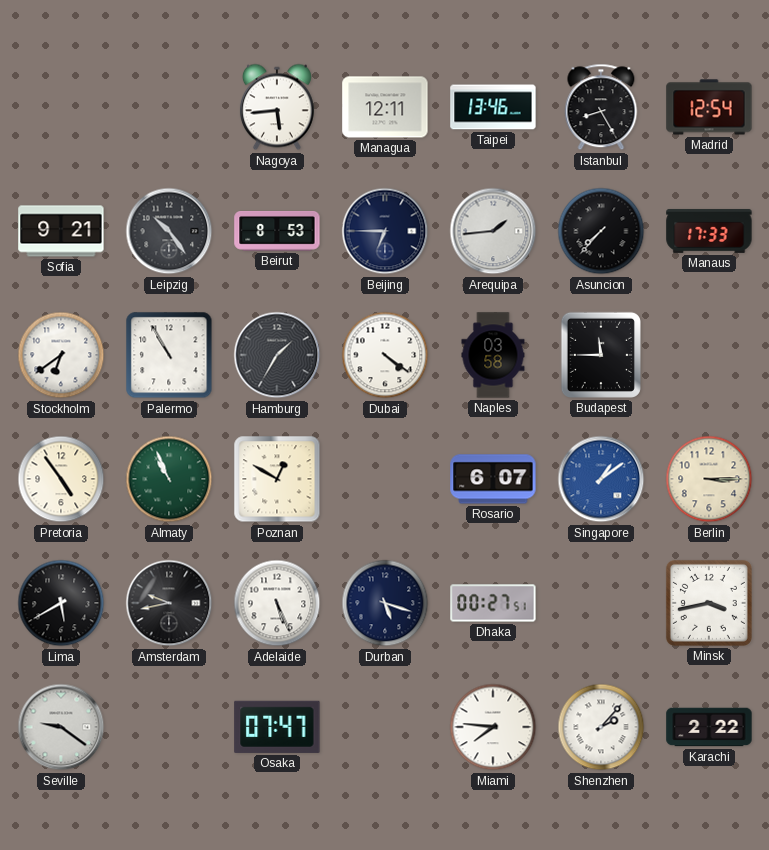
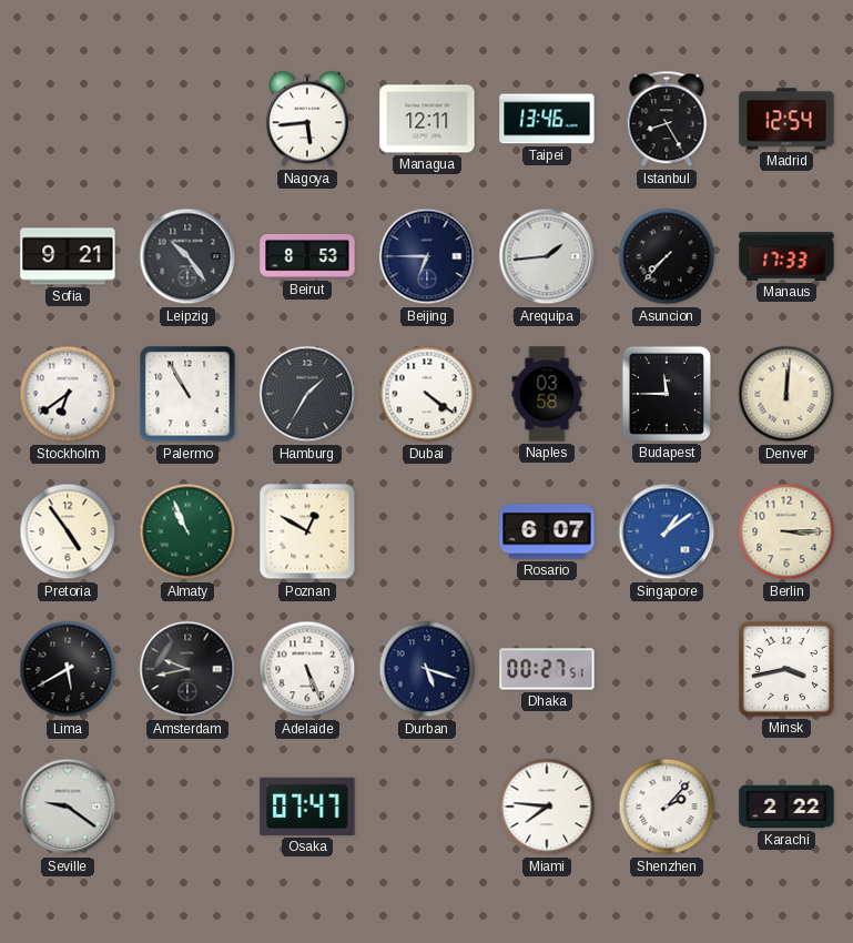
Denver: none -> 12:01
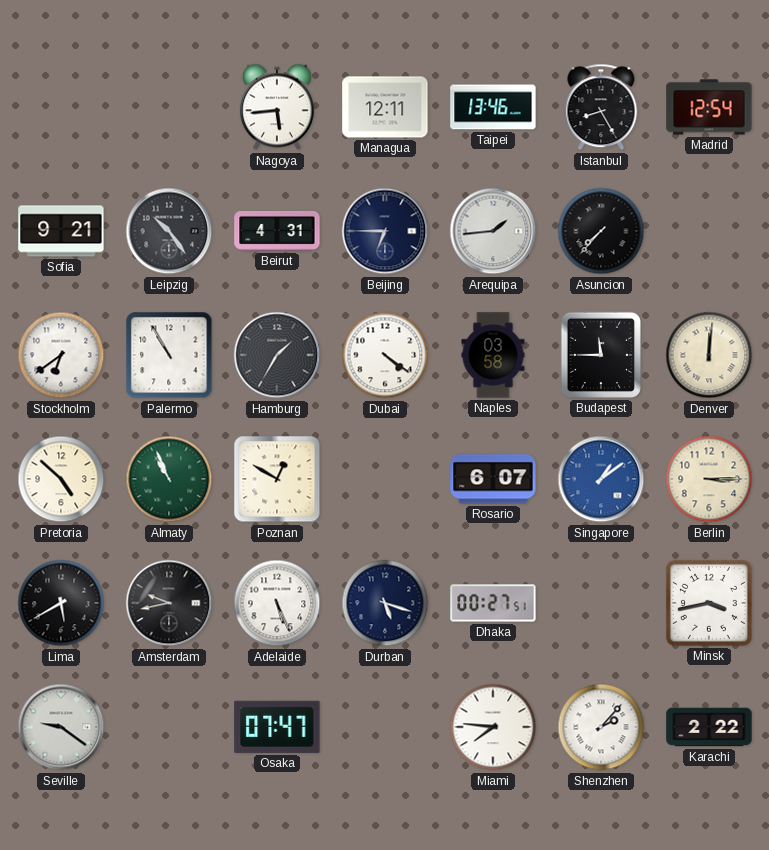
Beirut: 8:53 -> 4:31
Manaus: 17:33 -> none
Pretoria: 4:54 -> 4:52
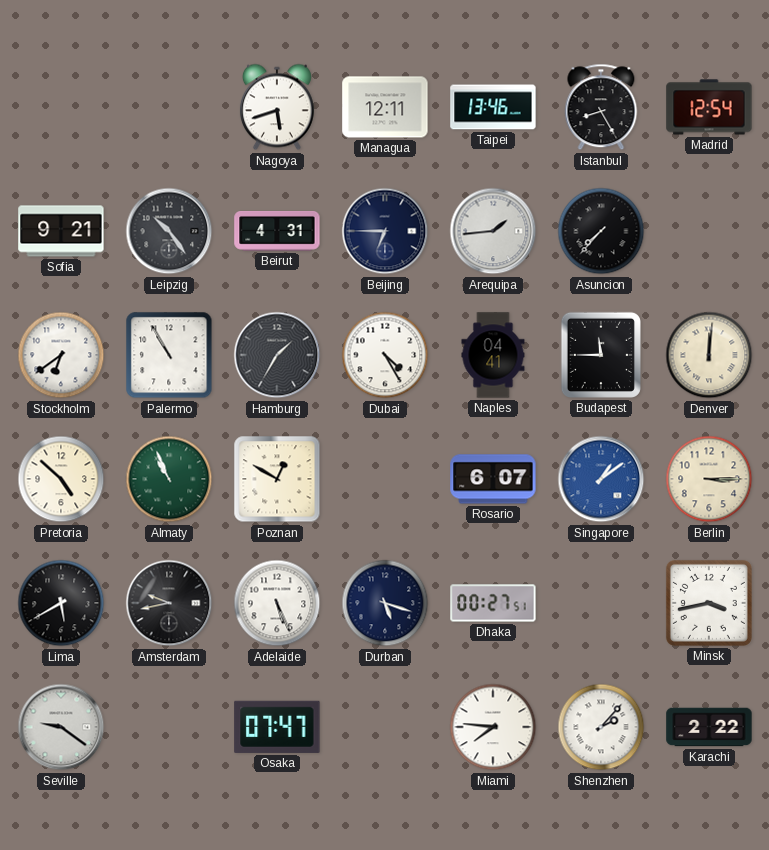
Nagoya: 5:44 -> 5:42
Dubai: 4:21 -> 4:25
Naples: 03:58 -> 04:41
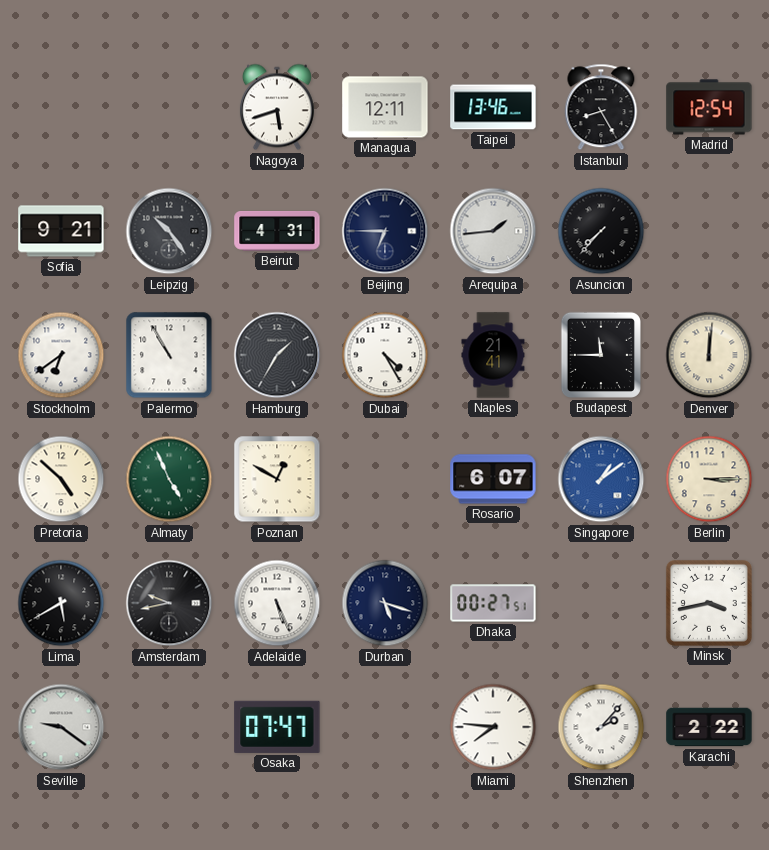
Naples: 04:41 -> 21:41
Almaty: 10:56 -> 4:56
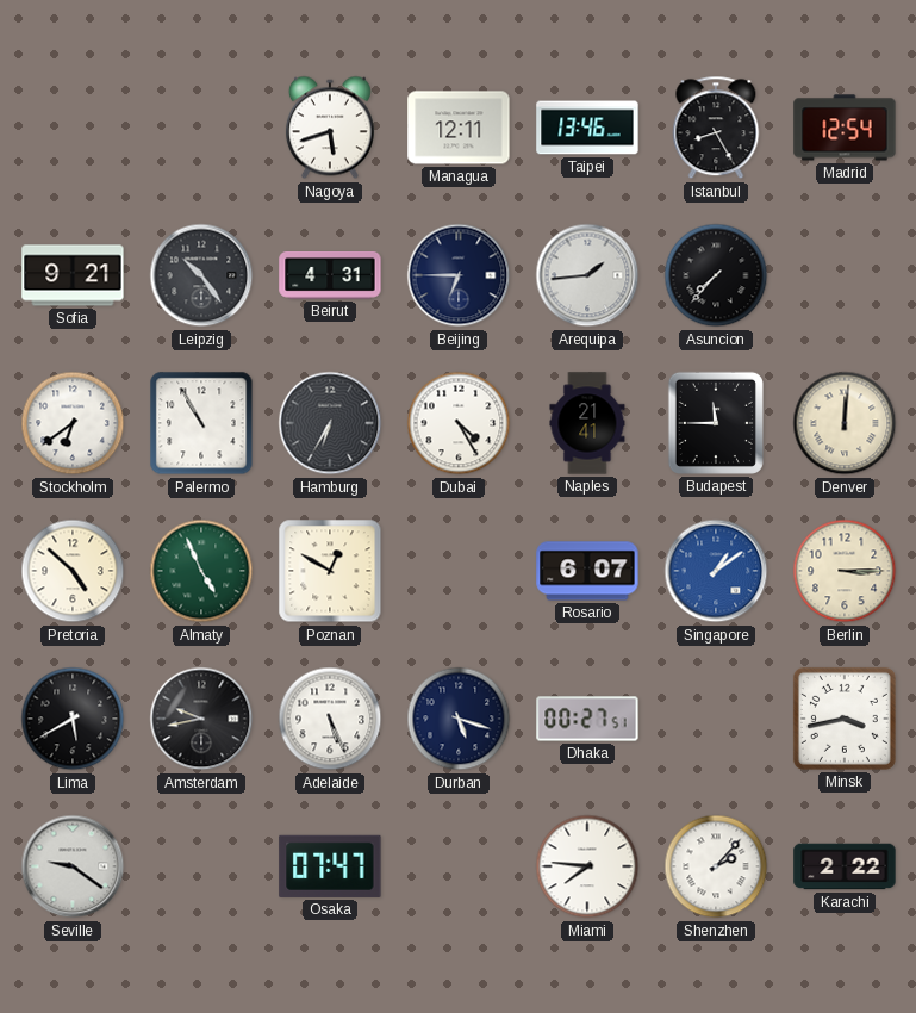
Hamburg: 1:35 -> 6:35
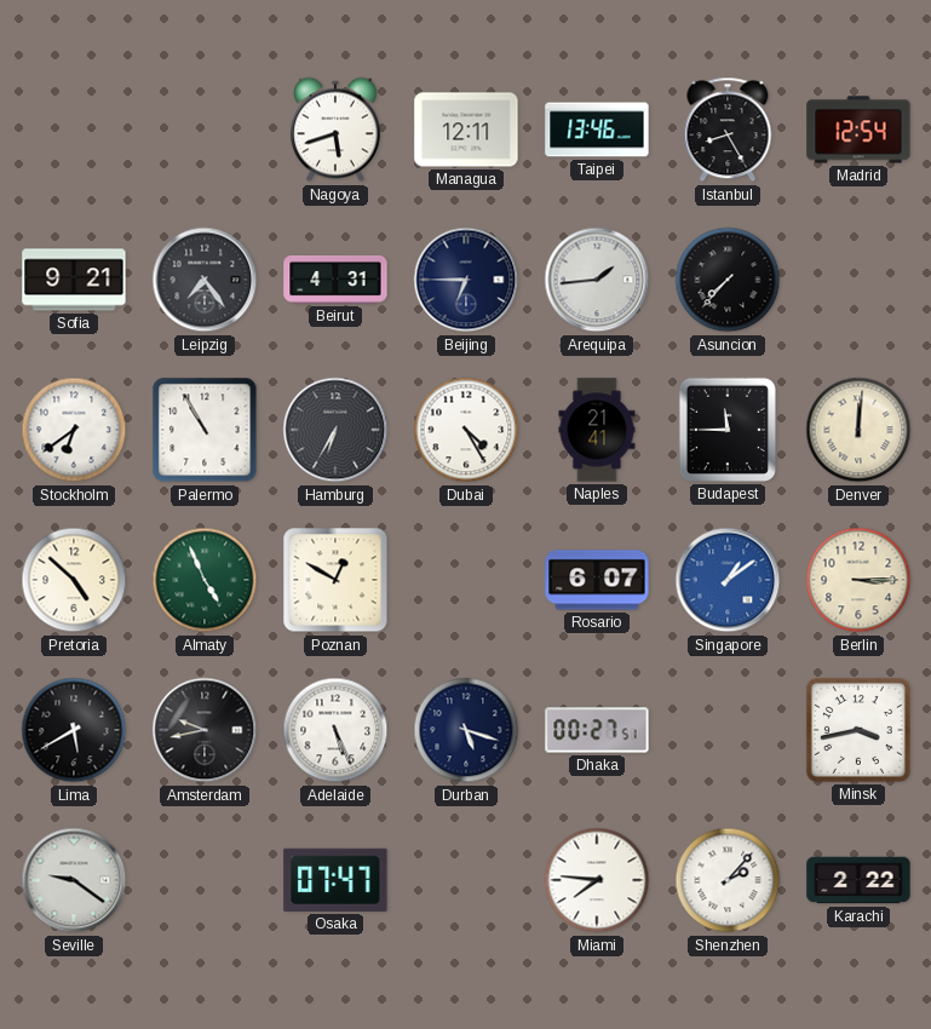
Leipzig: 10:24 -> 7:24
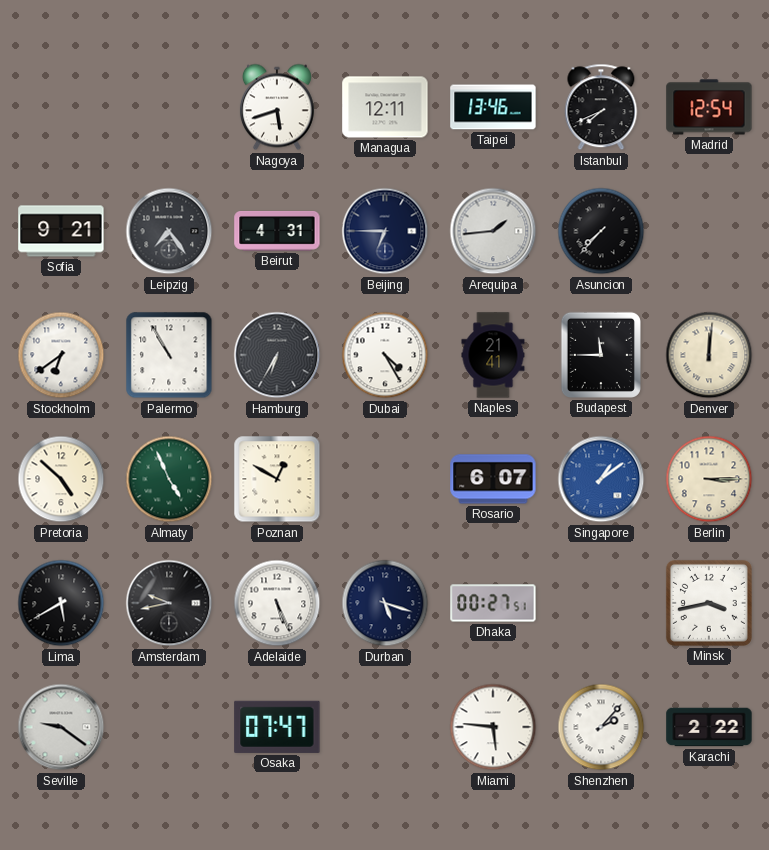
Istanbul: 8:25 -> 7:41
Miami: 7:46 -> 5:46
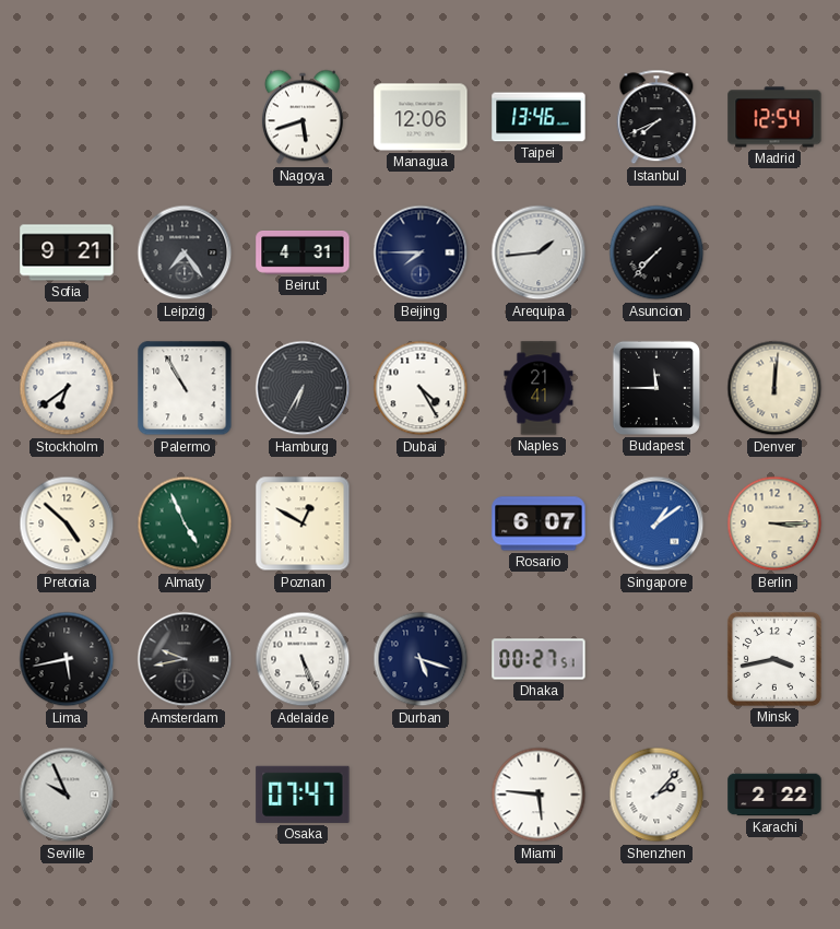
Managua: 12:11 -> 12:06
Beijing: 6:45 -> 7:45
Lima: 5:40 -> 5:43
Seville: 9:21 -> 9:56
